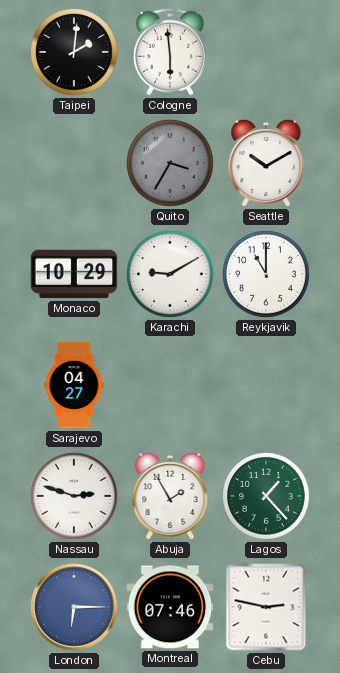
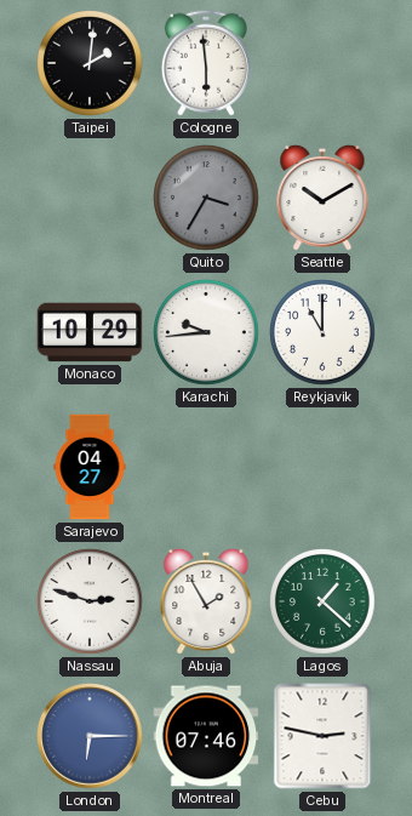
Karachi: 9:10 -> 9:44
Lagos: 1:23 -> 1:22
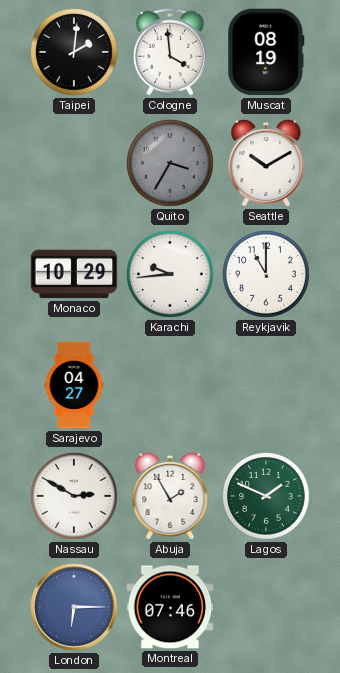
Cologne: 5:59 -> 3:59
Muscat: none -> 08:19
Nassau: 2:48 -> 2:50
Lagos: 1:22 -> 1:49
Cebu: 2:47 -> none
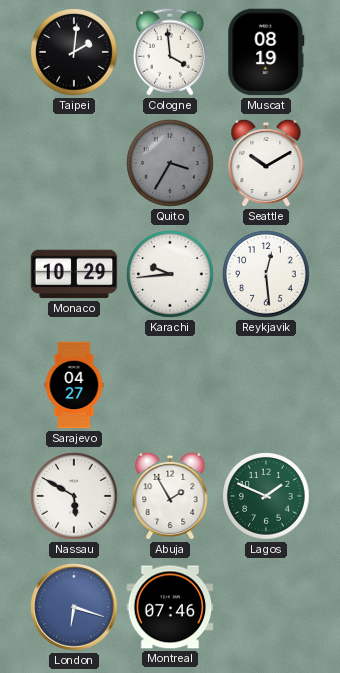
Reykjavik: 11:00 -> 12:29
Nassau: 2:50 -> 5:50
London: 6:15 -> 6:18
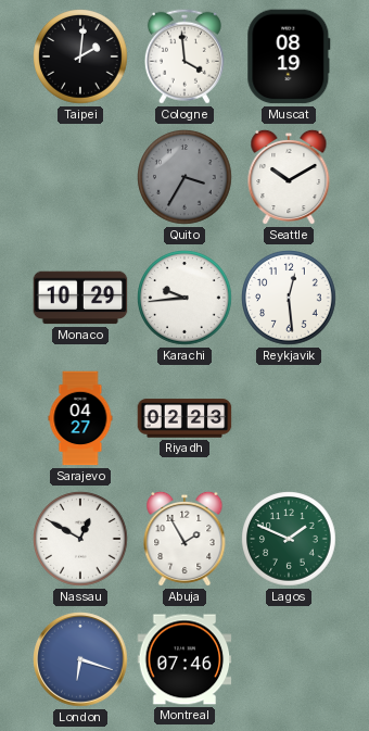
Riyadh: none -> 02:23
Nassau: 5:50 -> 12:50
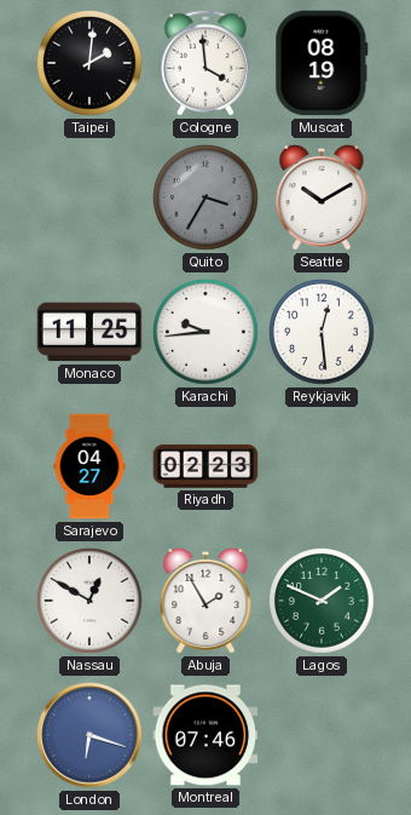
Monaco: 10:29 -> 11:25
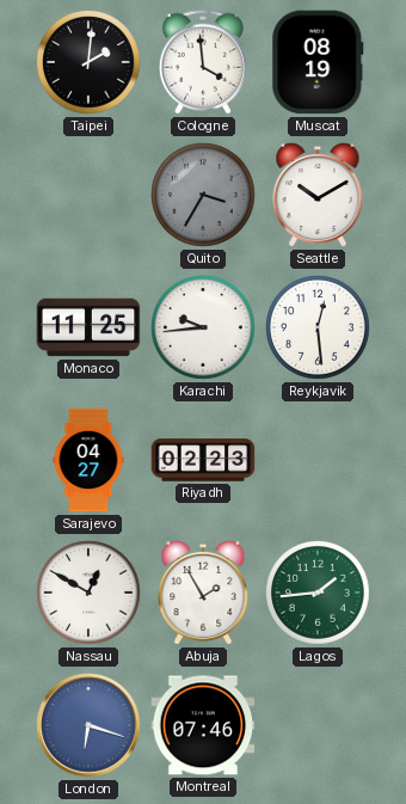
Lagos: 1:49 -> 1:44
